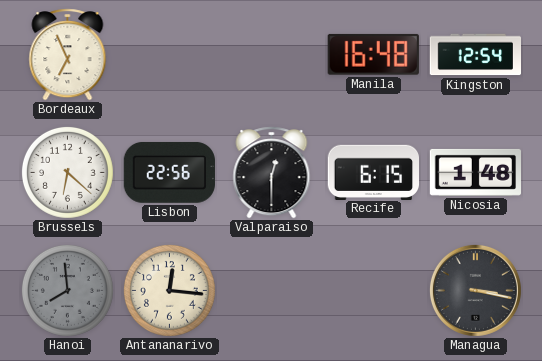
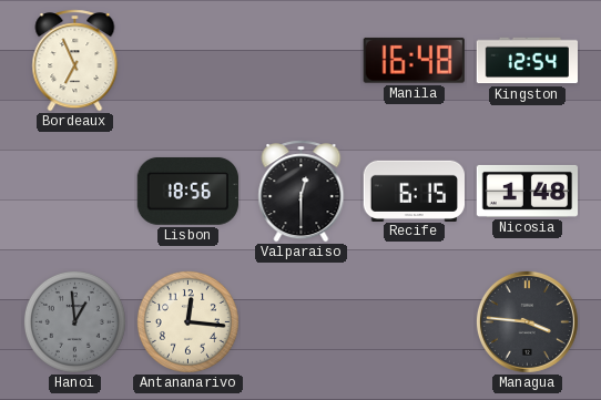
Brussels: 6:22 -> none
Lisbon: 22:56 -> 18:56
Hanoi: 7:59 -> 12:59
Managua: 3:17 -> 3:46
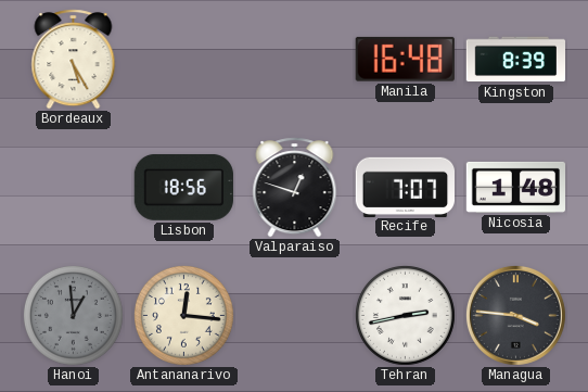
Bordeaux: 6:56 -> 5:25
Kingston: 12:54 -> 8:39
Valparaiso: 12:30 -> 12:48
Recife: 6:15 -> 7:07
Tehran: none -> 2:43
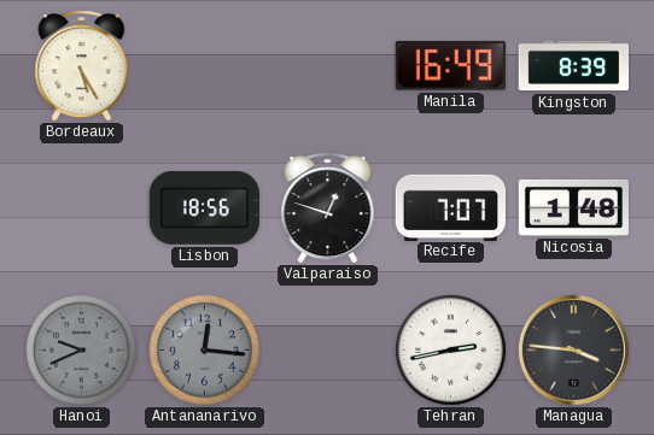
Manila: 16:48 -> 16:49
Hanoi: 12:59 -> 9:41
Antananarivo dial: cream -> grey
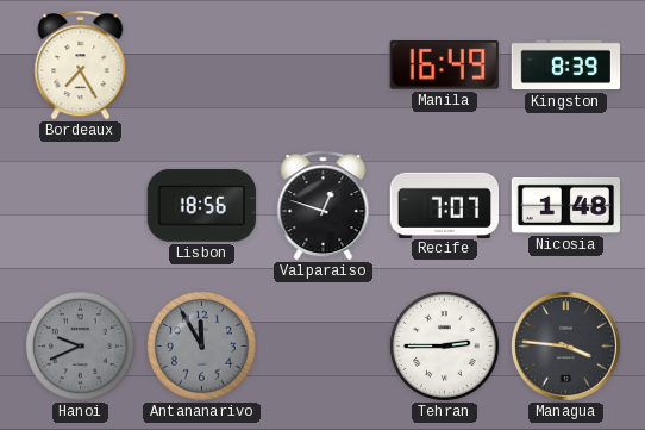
Bordeaux: 5:25 -> 7:25
Antananarivo: 12:16 -> 11:55
Tehran: 2:43 -> 2:45
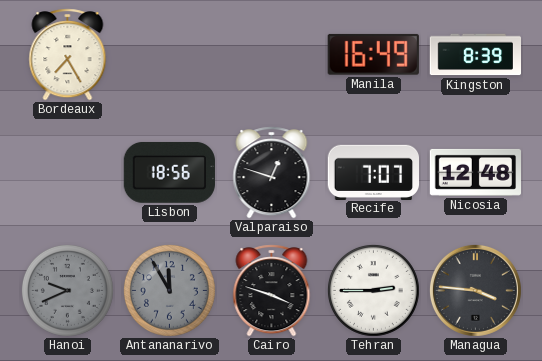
Nicosia: 1:48 -> 12:48
Cairo: none -> 3:48
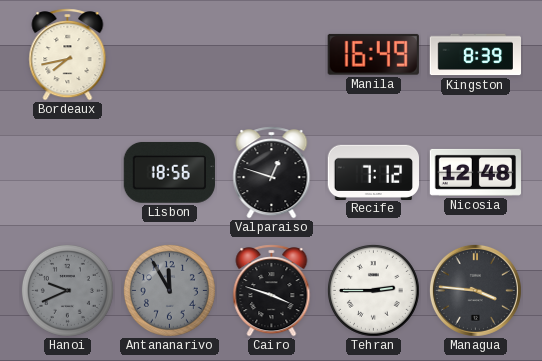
Bordeaux: 7:25 -> 7:43
Recife: 7:07 -> 7:12
